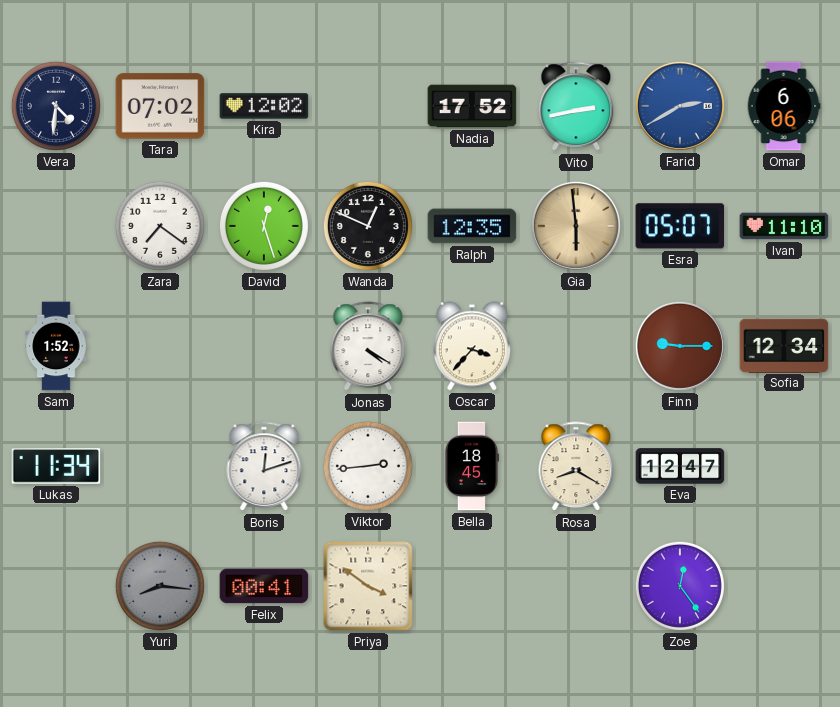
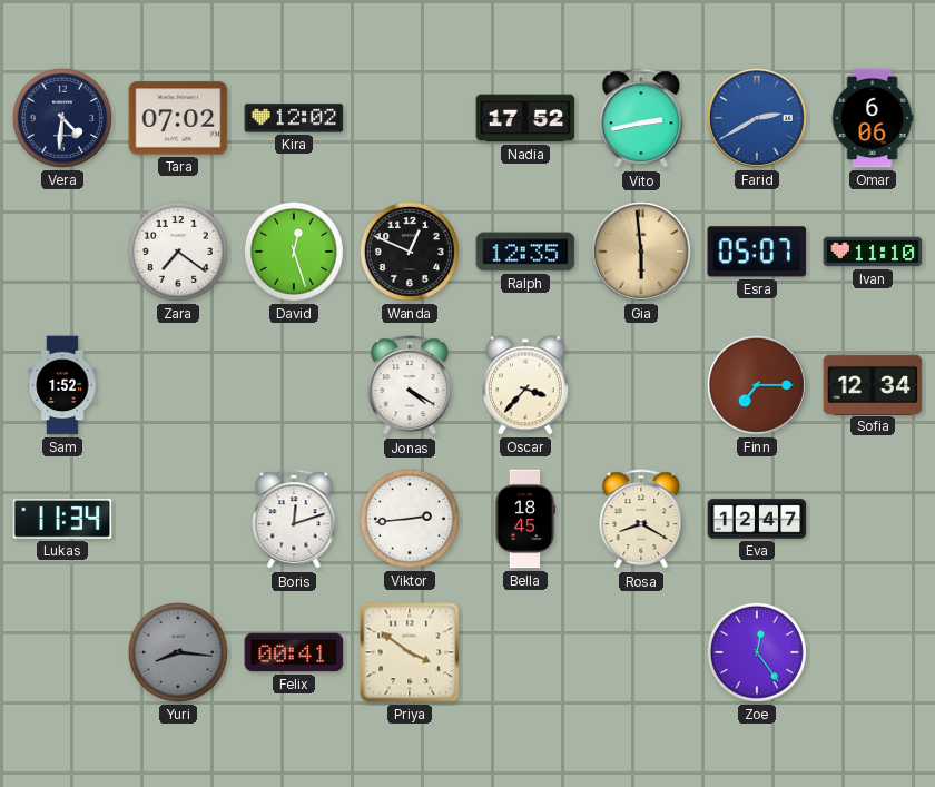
Finn: 9:15 -> 7:15
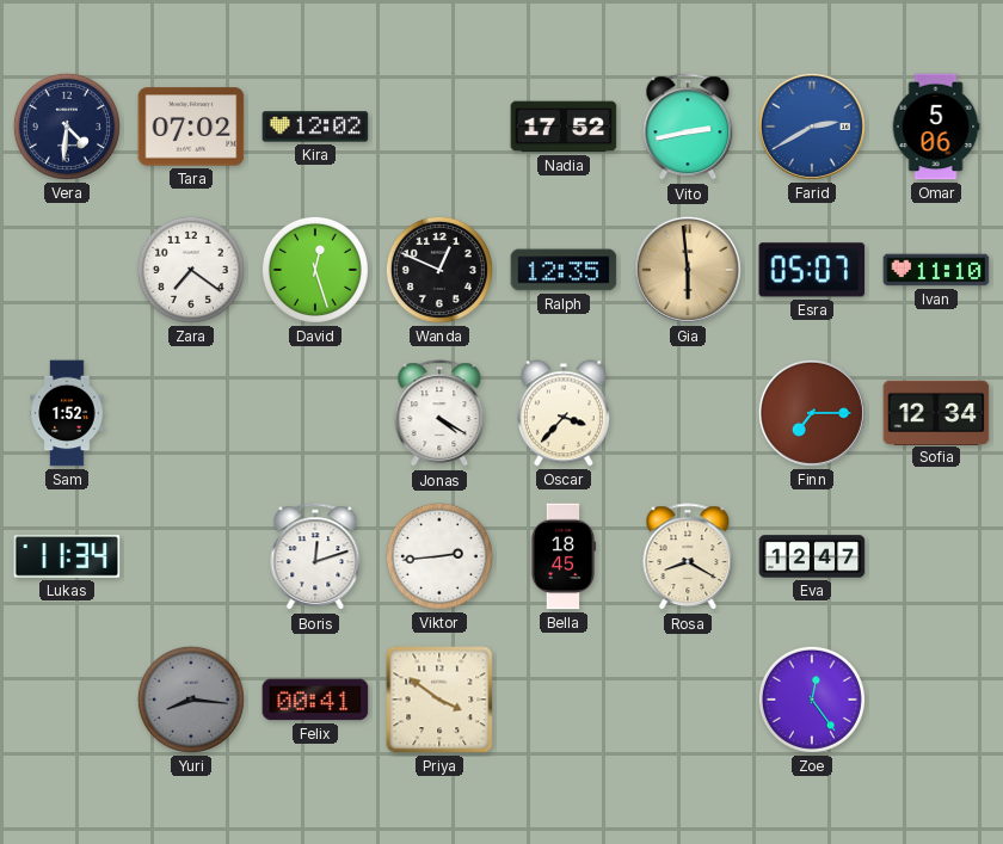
Omar: 6:06 -> 5:06
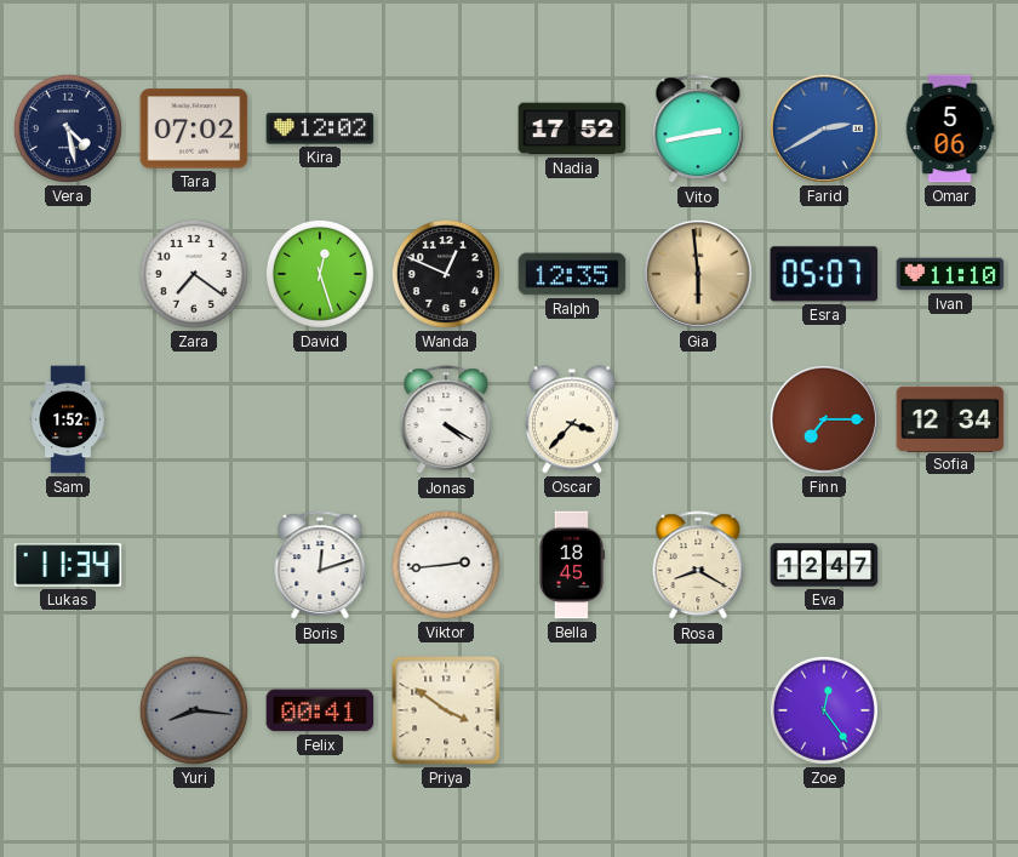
Vera: 4:31 -> 4:28
